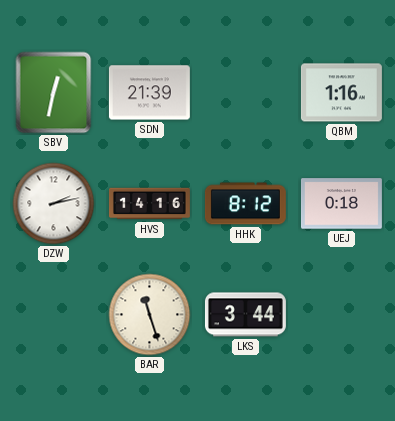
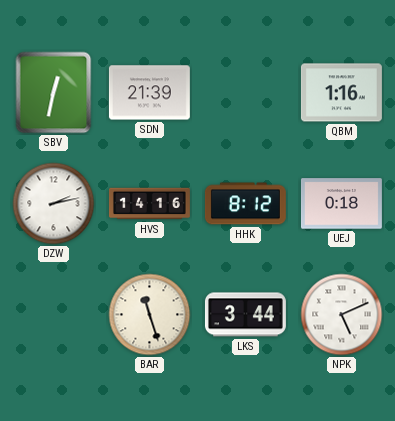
NPK: none -> 5:11
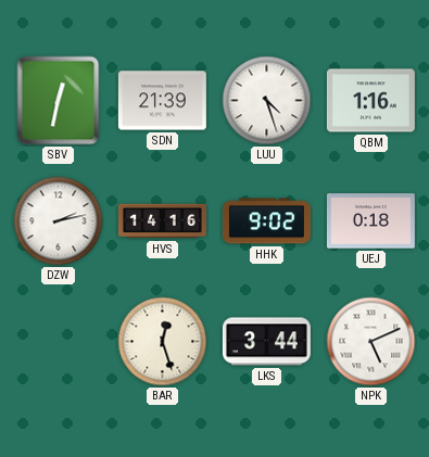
LUU: none -> 4:27
HHK: 8:12 -> 9:02
BAR: 11:27 -> 12:27
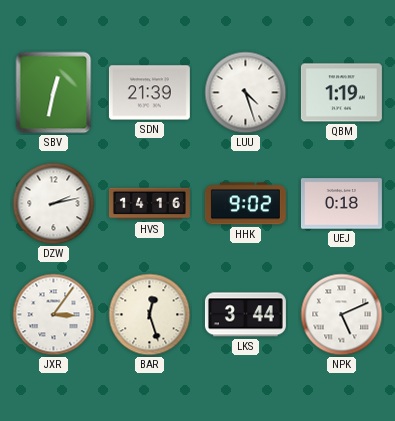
QBM: 1:16 -> 1:19
JXR: none -> 3:06
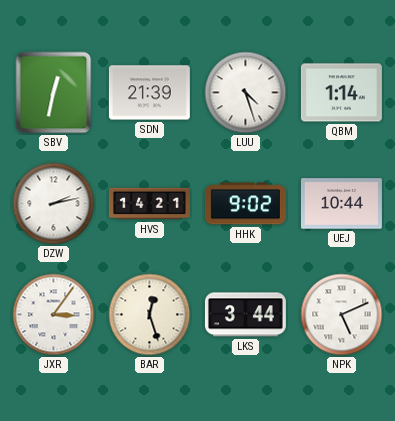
QBM: 1:19 -> 1:14
HVS: 14:16 -> 14:21
UEJ: 0:18 -> 10:44
